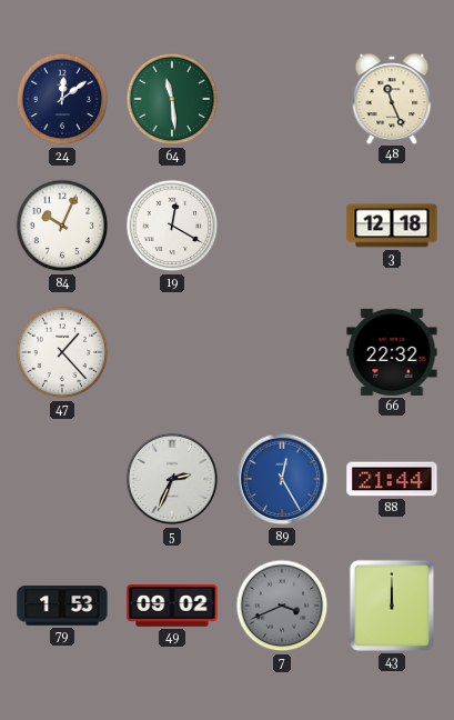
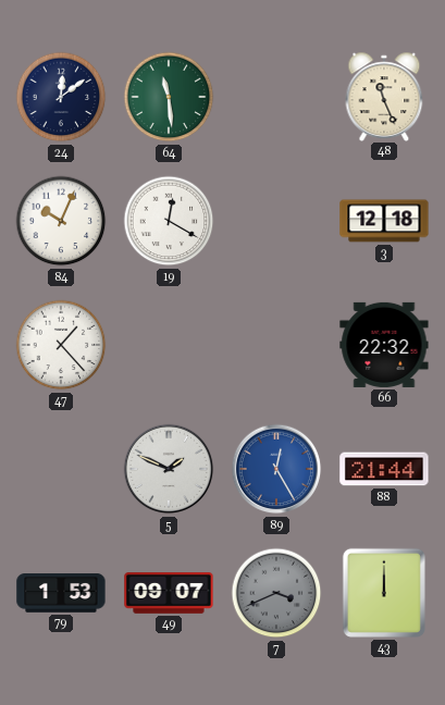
5: 2:34 -> 1:49
49: 09:02 -> 09:07
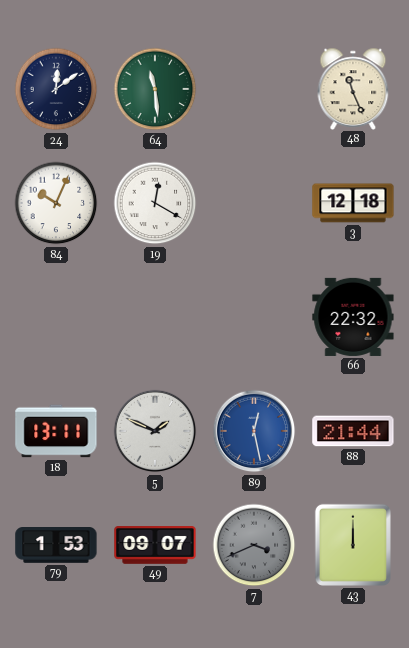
47: 1:23 -> none
18: none -> 13:11
89: 12:25 -> 12:28
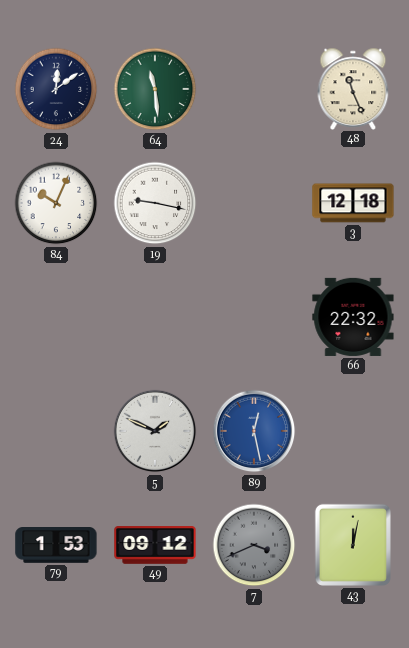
19: 12:20 -> 9:17
18: 13:11 -> none
88: 21:44 -> none
49: 09:07 -> 09:12
43: 12:00 -> 12:02
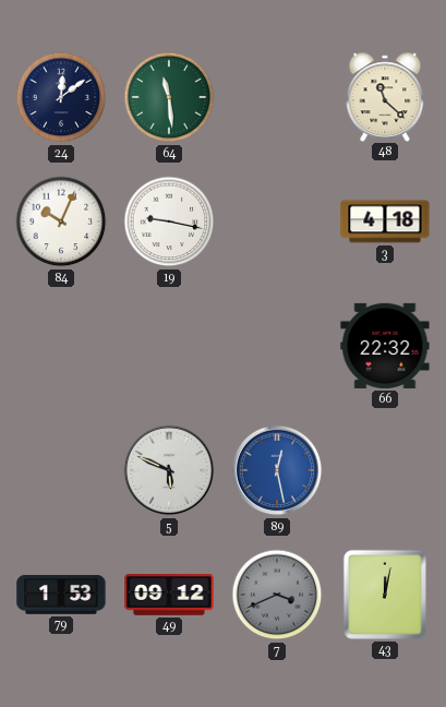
48: 11:26 -> 11:22
3: 12:18 -> 4:18
5: 1:49 -> 5:49
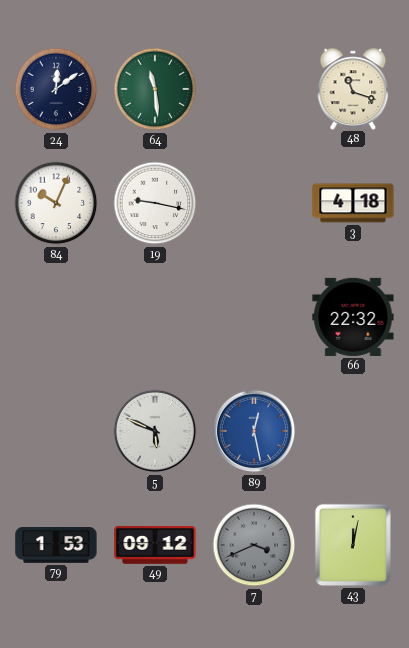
48: 11:22 -> 11:18
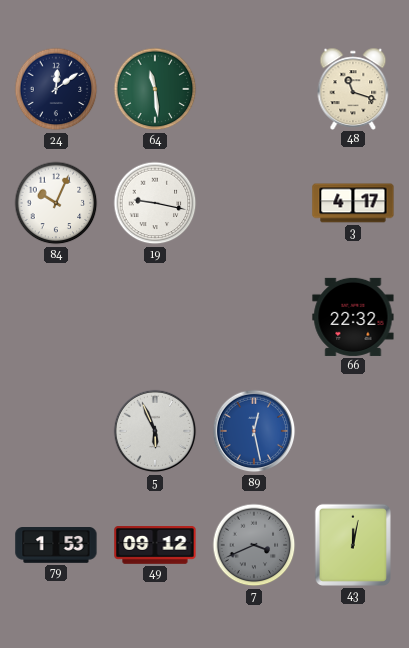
3: 4:18 -> 4:17
5: 5:49 -> 5:56
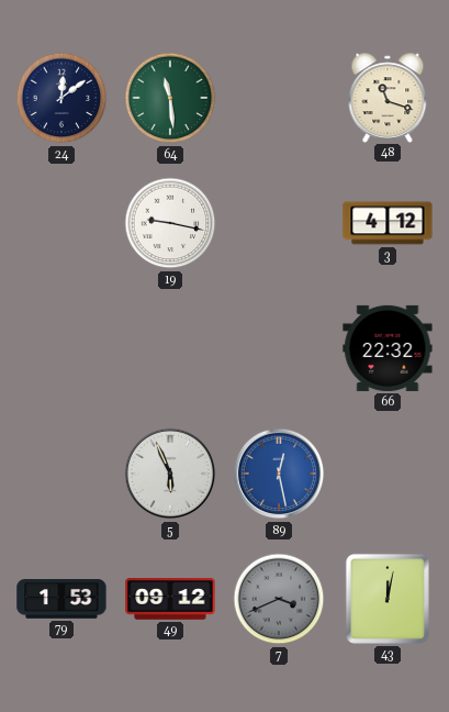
84: 10:04 -> none
3: 4:17 -> 4:12
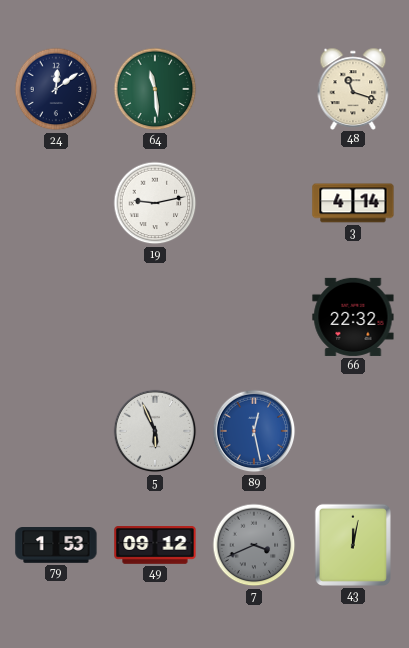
19: 9:17 -> 9:13
3: 4:12 -> 4:14
